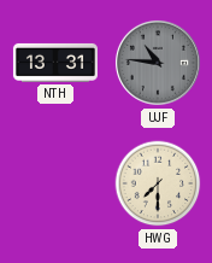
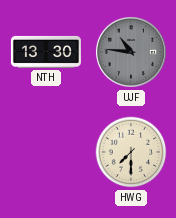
NTH: 13:31 -> 13:30
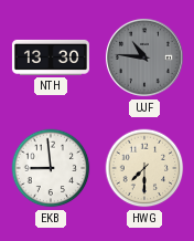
EKB: none -> 8:59
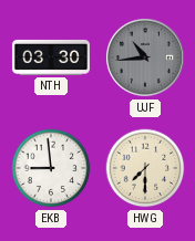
NTH: 13:30 -> 03:30
UJF: 10:46 -> 10:44
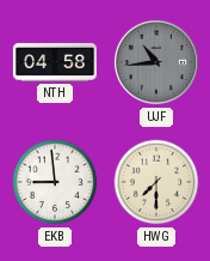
NTH: 03:30 -> 04:58
